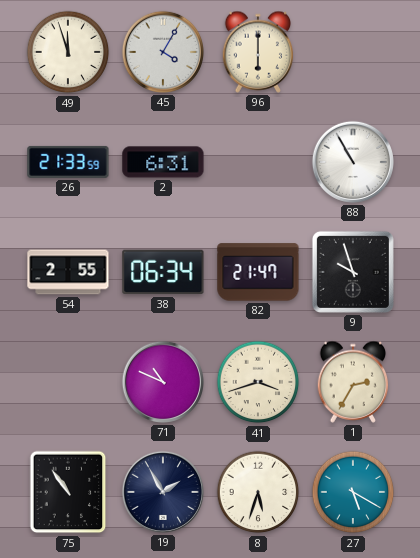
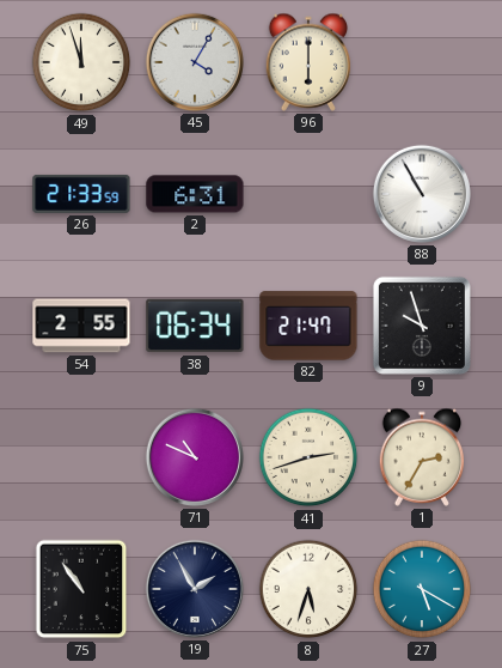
41: 3:42 -> 2:42
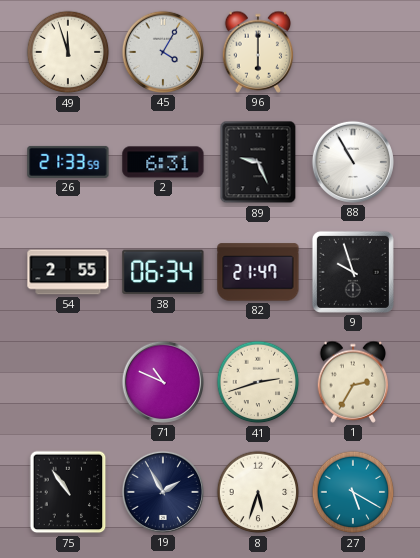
89: none -> 9:26
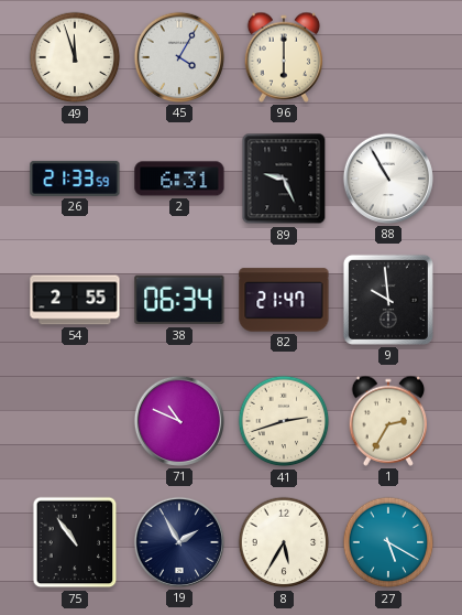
9: 9:57 -> 9:59
8: 5:33 -> 5:35
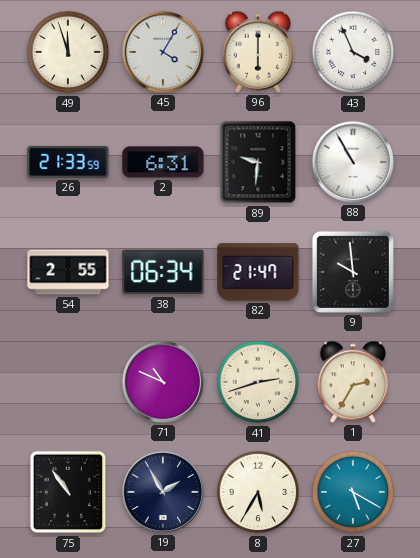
43: none -> 3:56
89: 9:26 -> 9:31
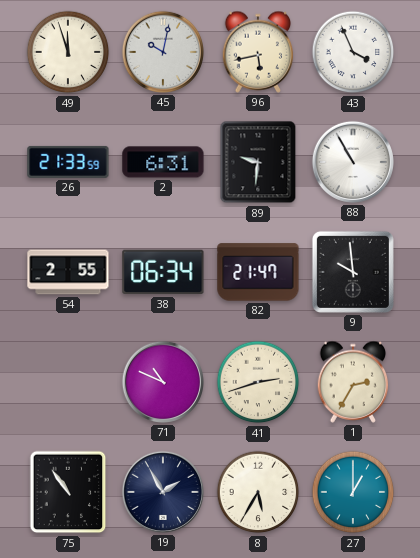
45: 4:05 -> 10:02
96: 6:00 -> 5:43
27: 5:20 -> 1:00
